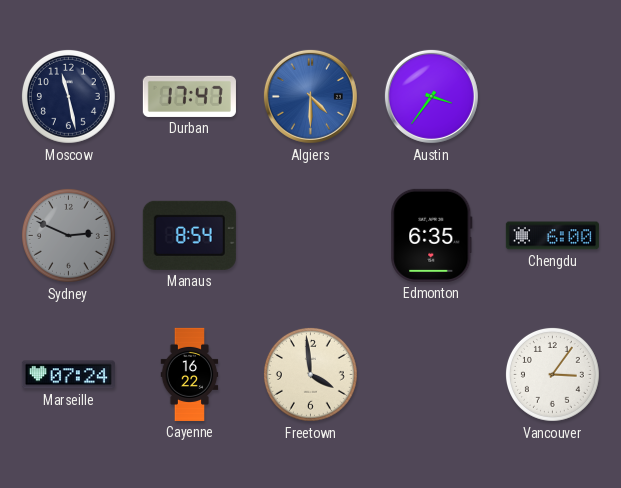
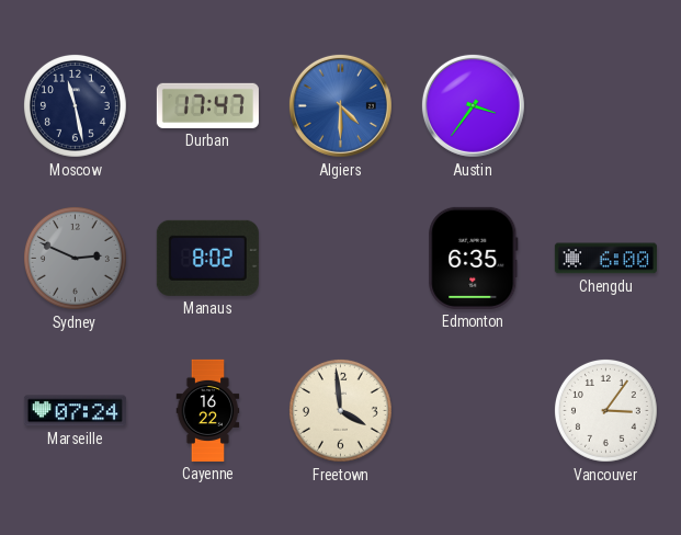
Manaus: 8:54 -> 8:02
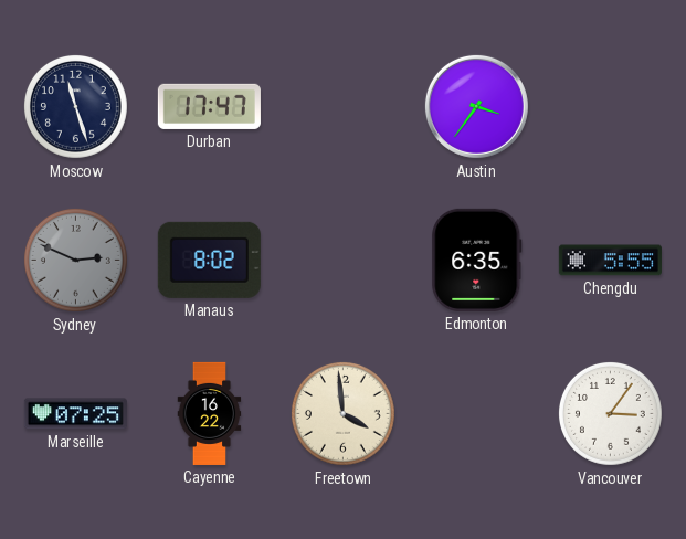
Moscow: 11:28 -> 11:27
Algiers: 4:30 -> none
Chengdu: 6:00 -> 5:55
Marseille: 07:24 -> 07:25
